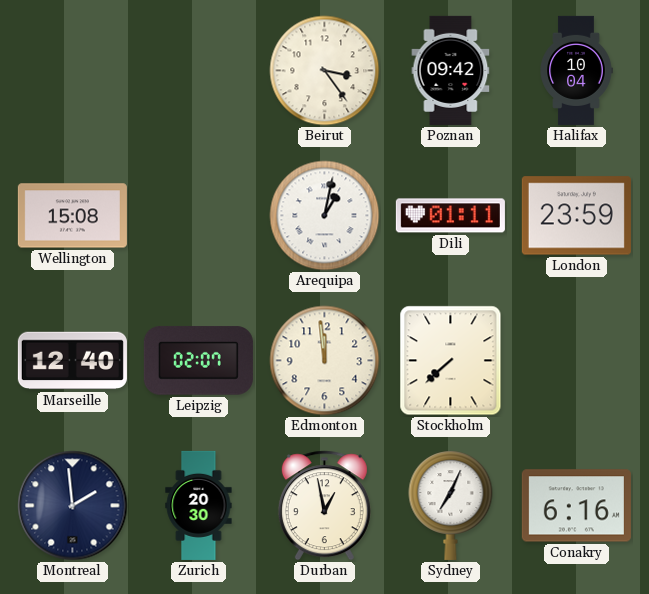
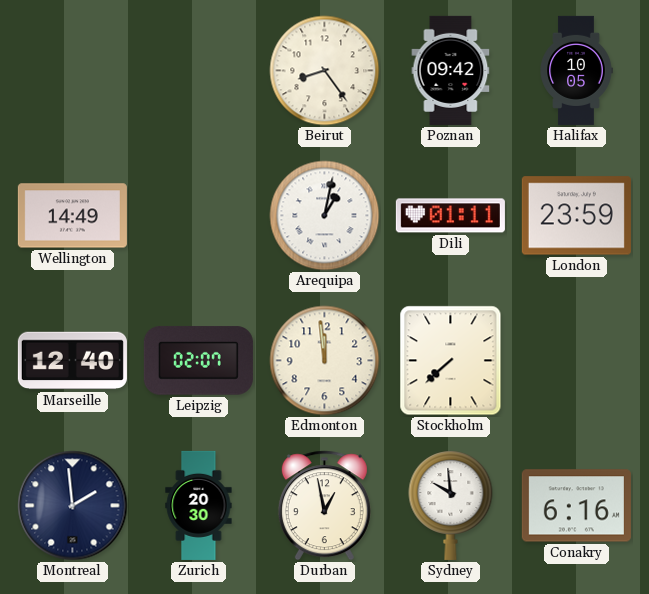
Beirut: 3:24 -> 8:24
Halifax: 10:04 -> 10:05
Wellington: 15:08 -> 14:49
Sydney: 7:04 -> 9:59
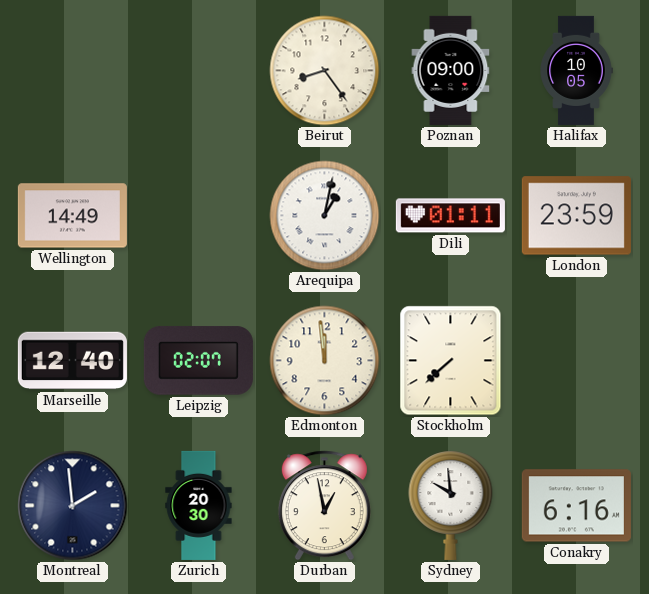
Poznan: 09:42 -> 09:00
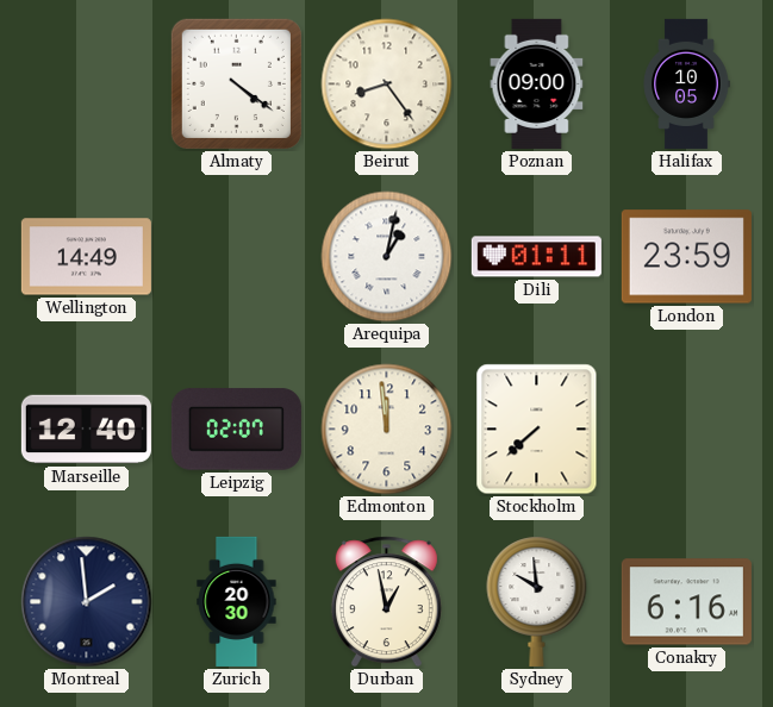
Almaty: none -> 4:21
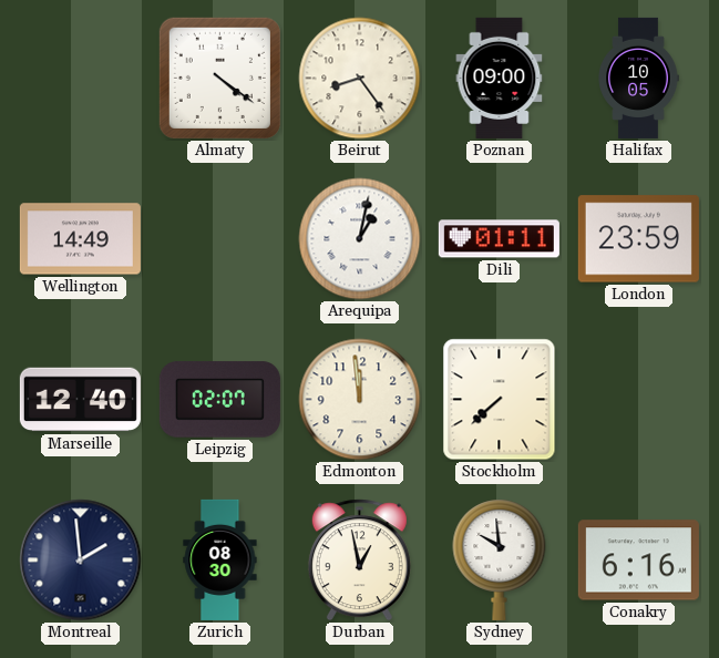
Zurich: 20:30 -> 08:30
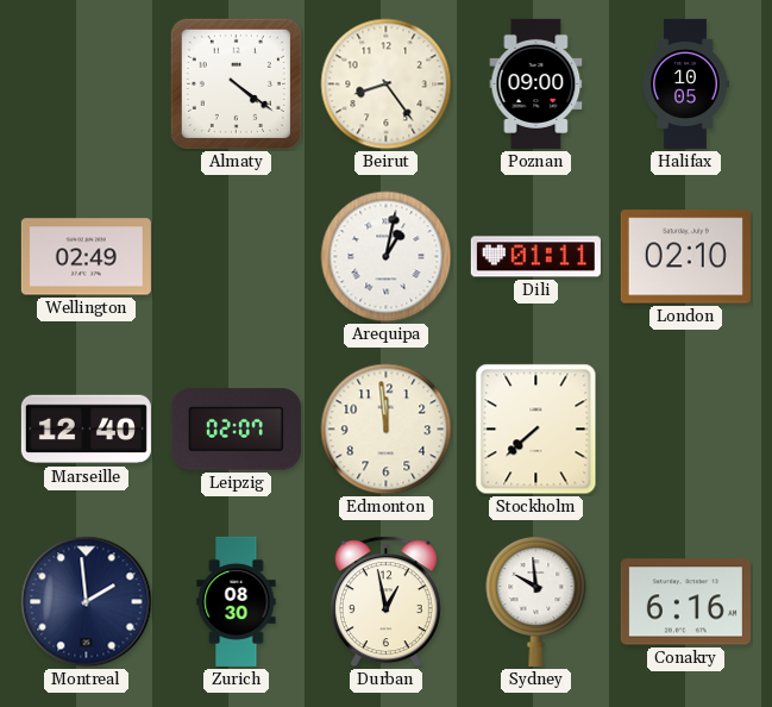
Wellington: 14:49 -> 02:49
London: 23:59 -> 02:10
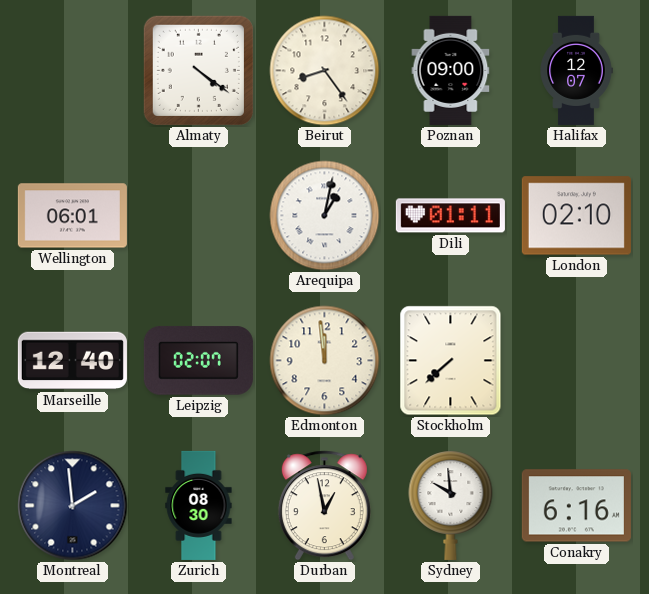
Halifax: 10:05 -> 12:07
Wellington: 02:49 -> 06:01
